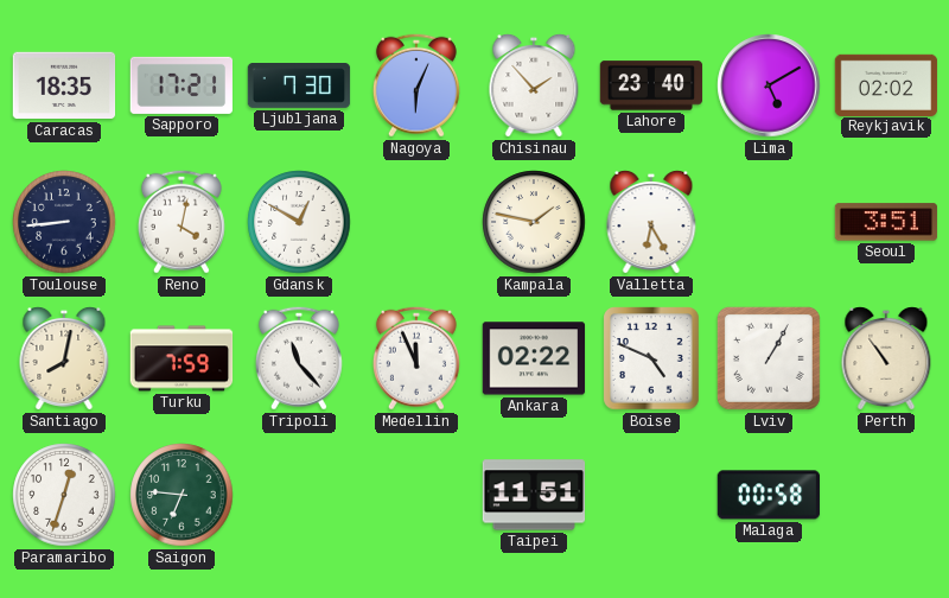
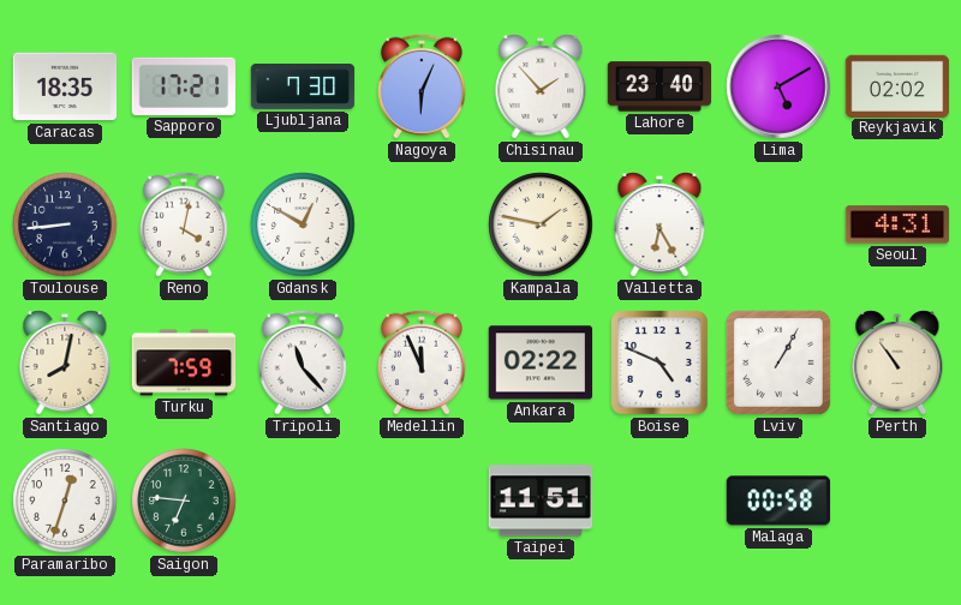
Seoul: 3:51 -> 4:31
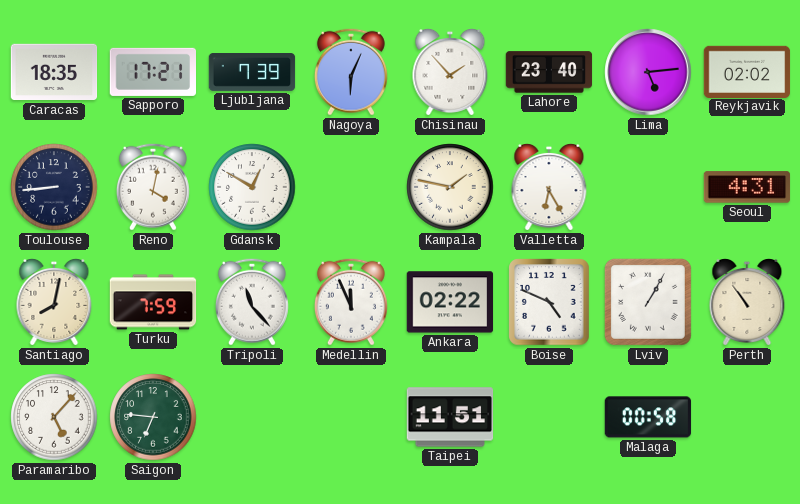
Ljubljana: 7:30 -> 7:39
Lima: 5:10 -> 5:14
Paramaribo: 12:33 -> 5:07
